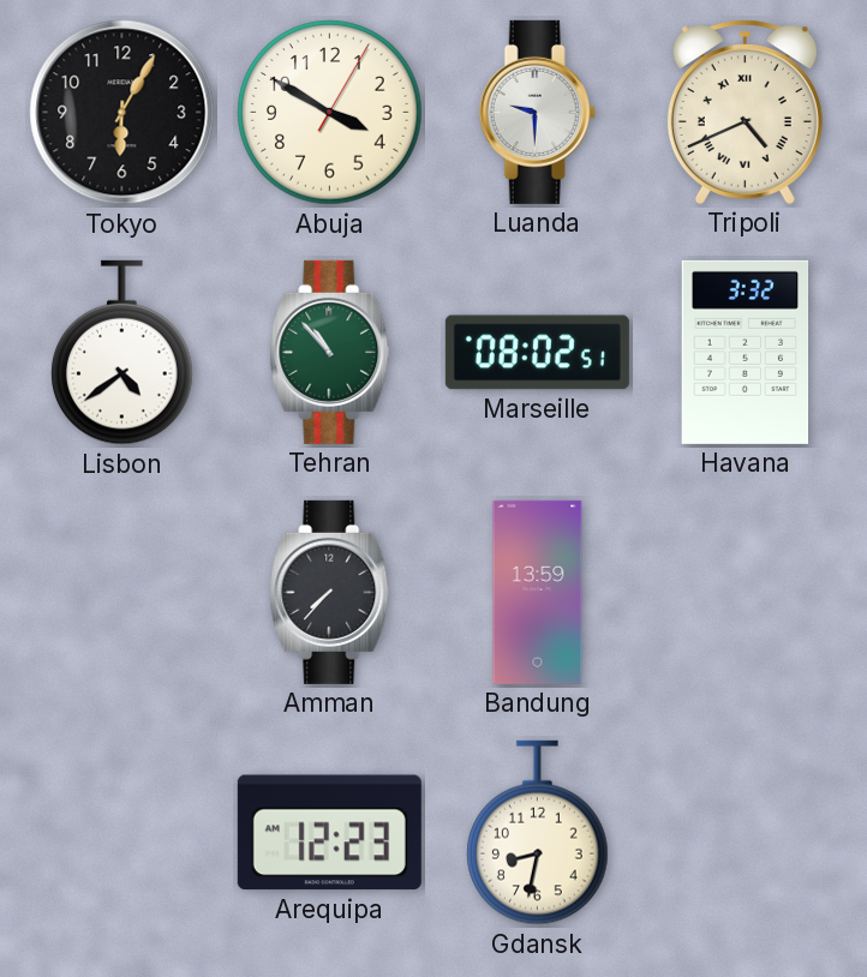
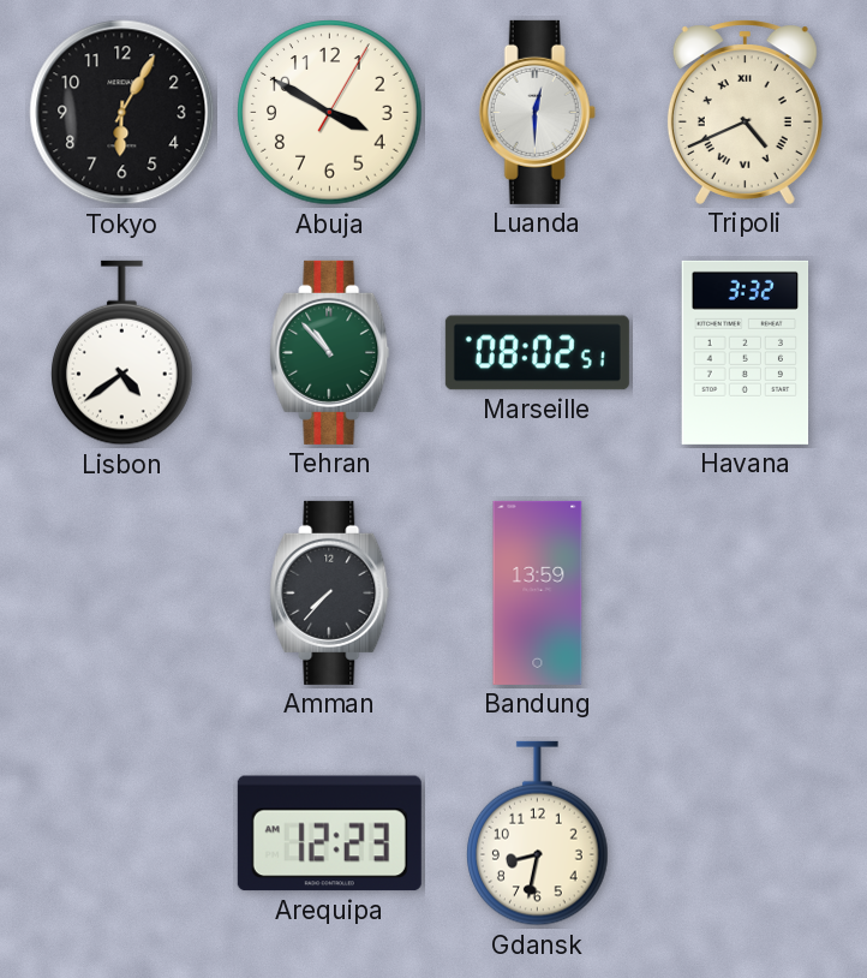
Luanda: 9:30 -> 12:30
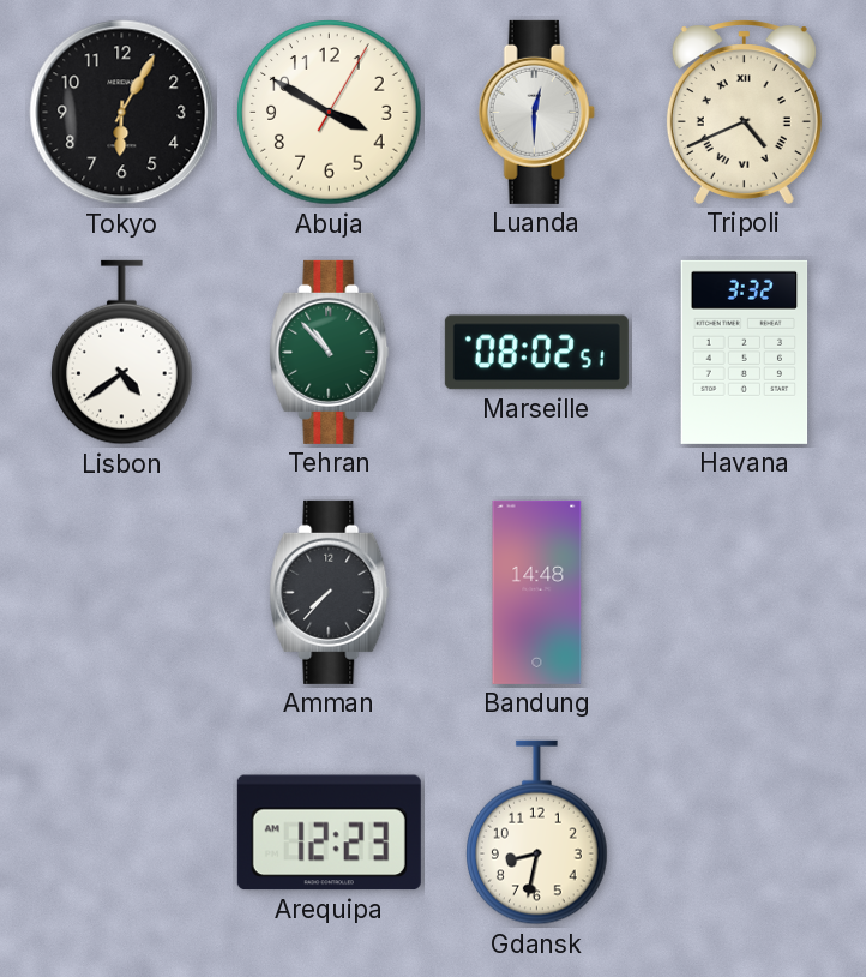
Bandung: 13:59 -> 14:48
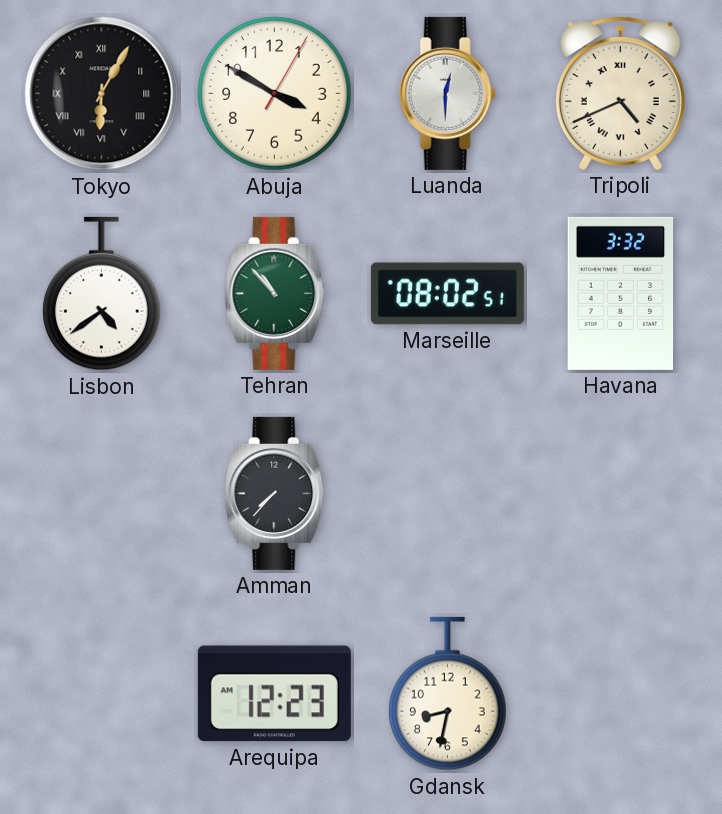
Tokyo numerals: Arabic -> Roman
Bandung: 14:48 -> none
